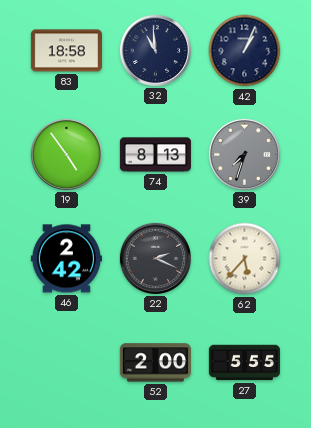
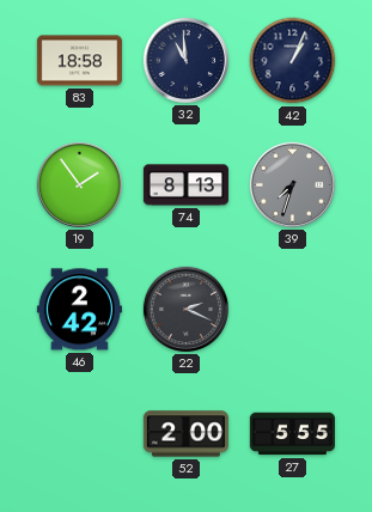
19: 4:54 -> 1:54
62: 5:37 -> none
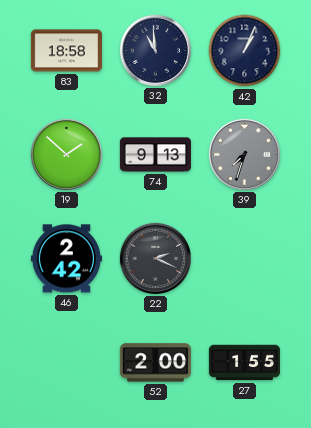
19: 1:54 -> 1:52
74: 8:13 -> 9:13
27: 5:55 -> 1:55
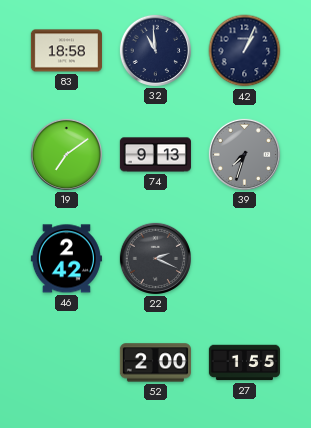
19: 1:52 -> 7:09
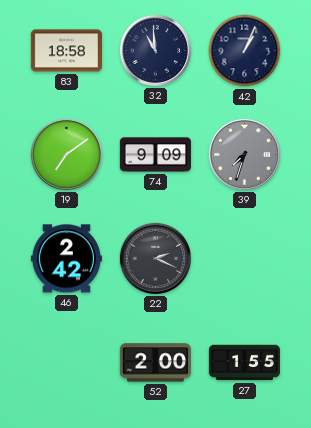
74: 9:13 -> 9:09
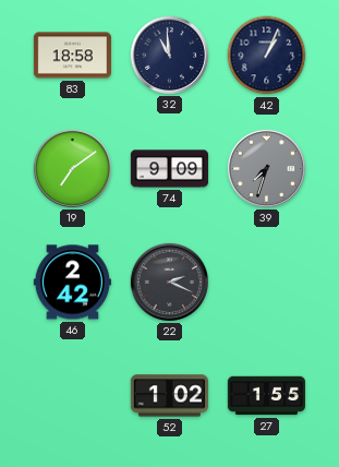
52: 2:00 -> 1:02
